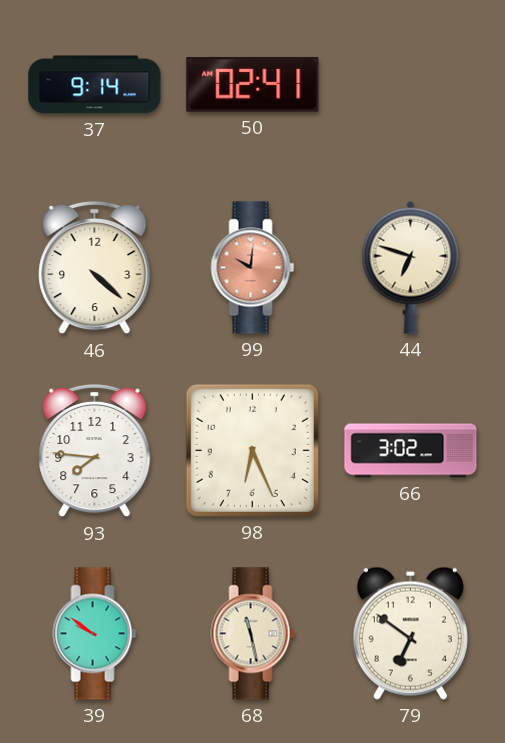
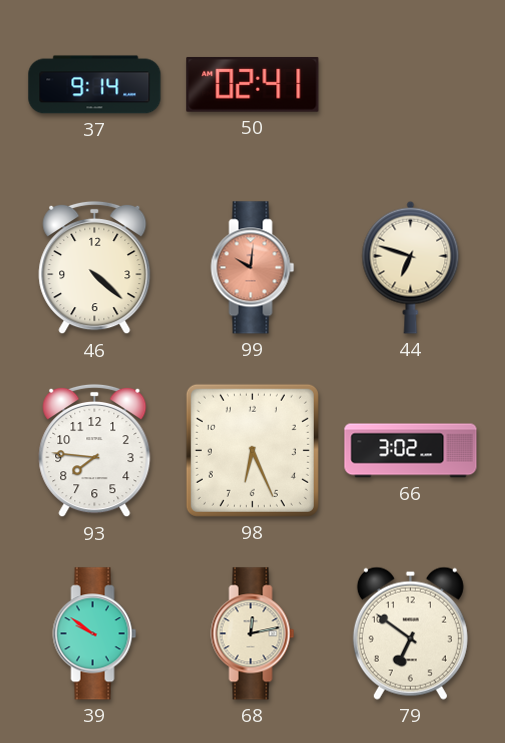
68: 11:28 -> 12:13
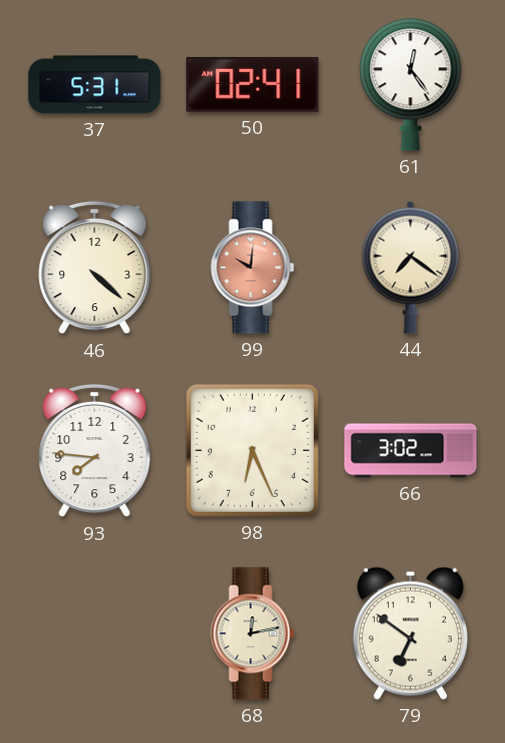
37: 9:14 -> 5:31
61: none -> 12:24
44: 6:48 -> 7:21
39: 9:51 -> none
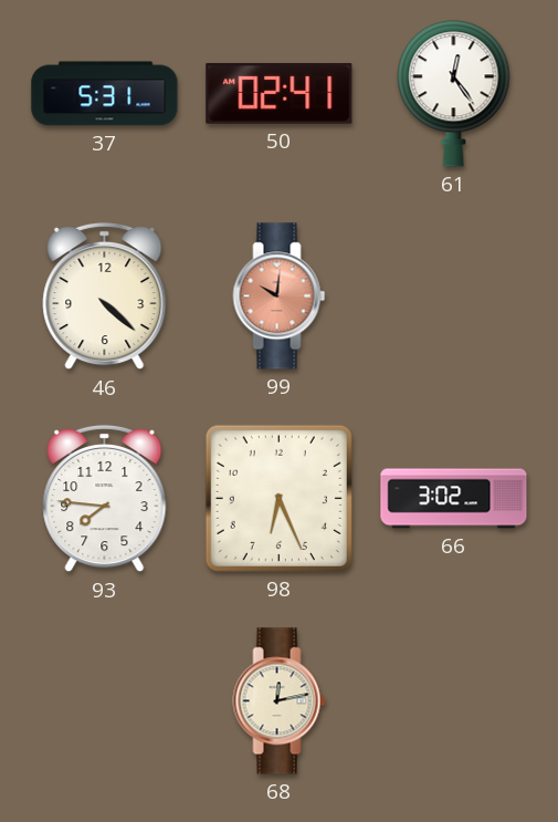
44: 7:21 -> none
79: 6:51 -> none
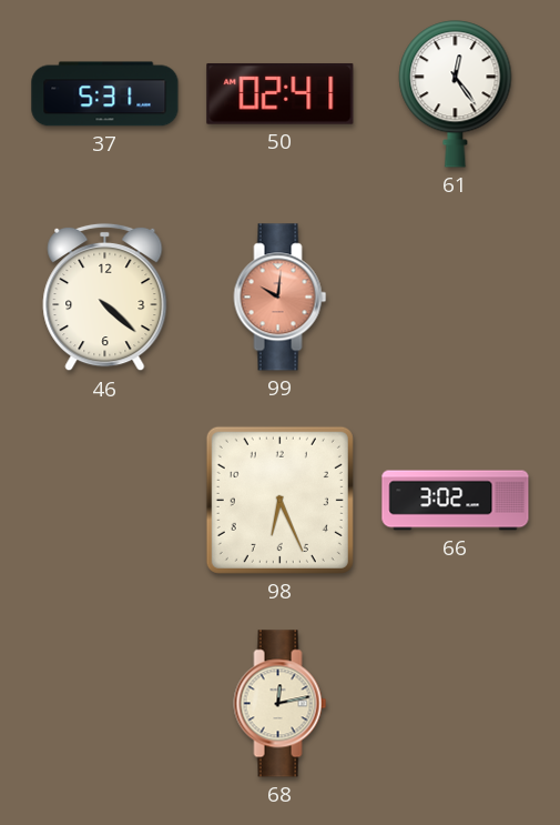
93: 7:46 -> none
